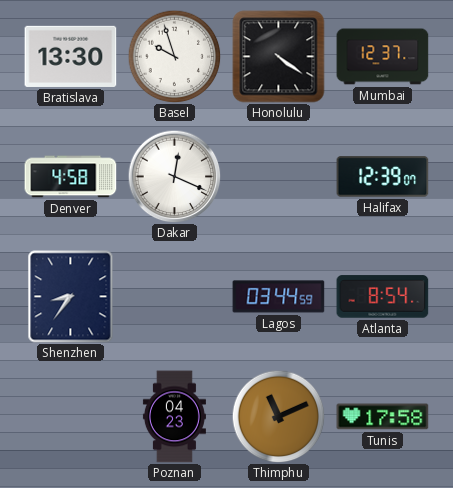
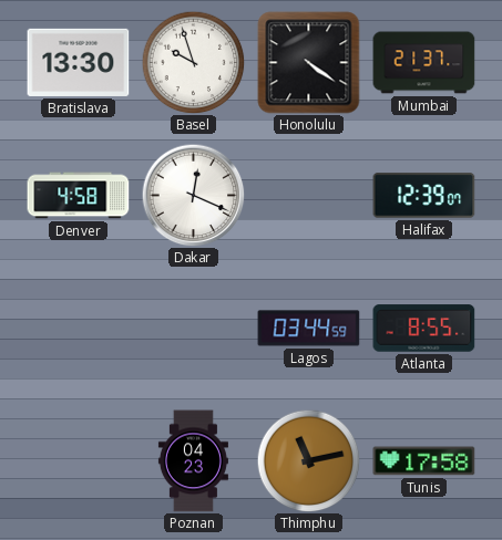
Mumbai: 12:37 -> 21:37
Shenzhen: 8:36 -> none
Atlanta: 8:54 -> 8:55
Thimphu: 11:11 -> 11:13
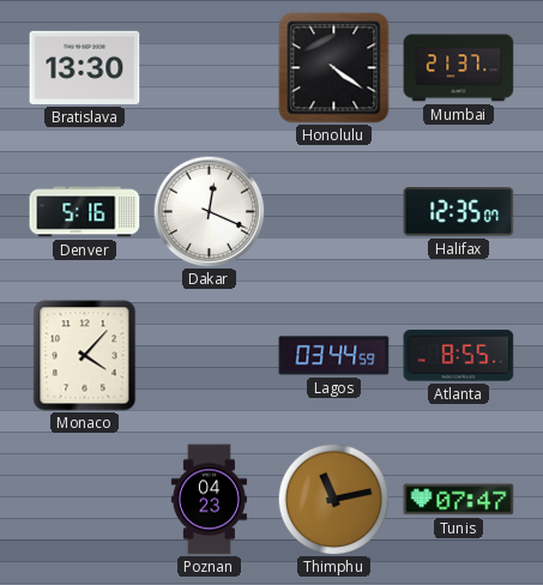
Basel: 9:57 -> none
Denver: 4:58 -> 5:16
Halifax: 12:39 -> 12:35
Monaco: none -> 4:07
Tunis: 17:58 -> 07:47
